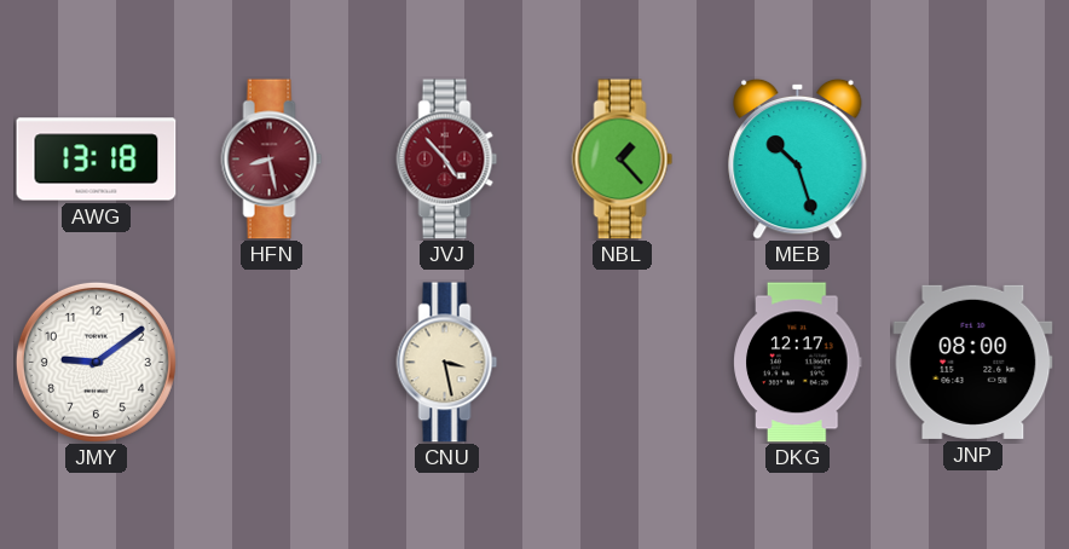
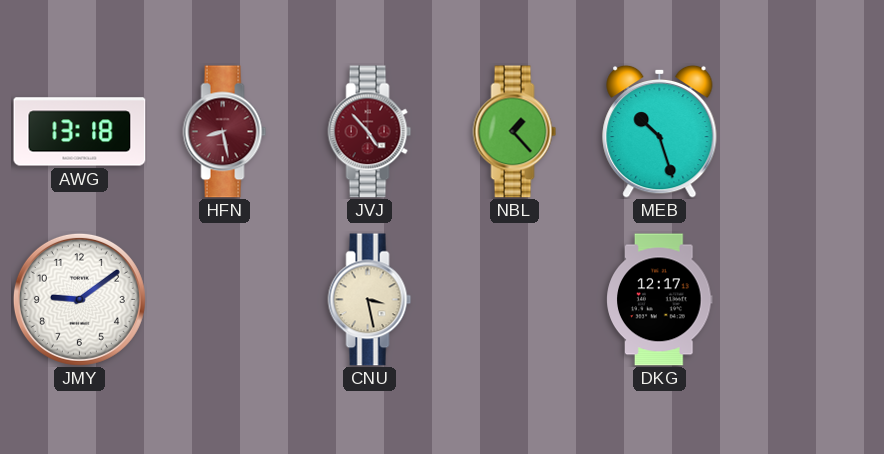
JNP: 08:00 -> none
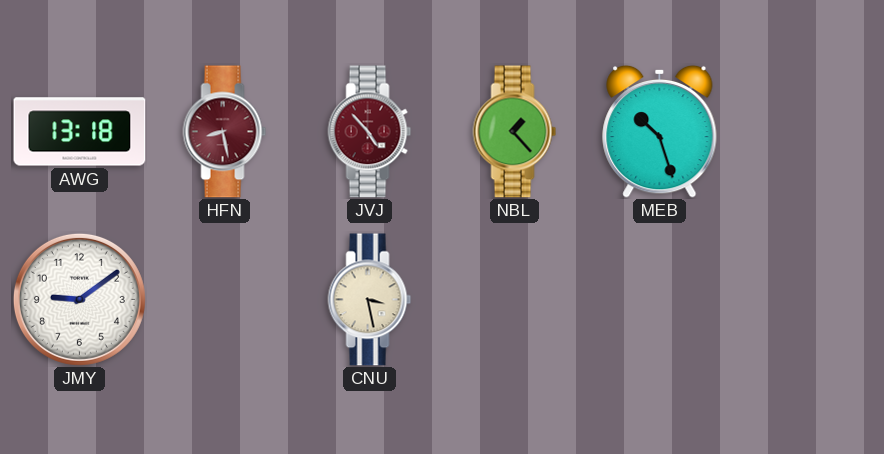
DKG: 12:17 -> none
